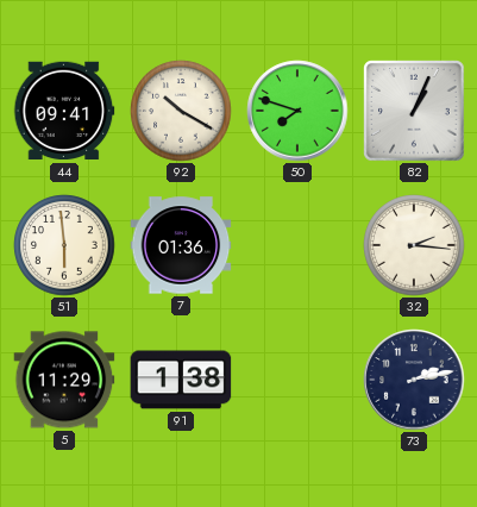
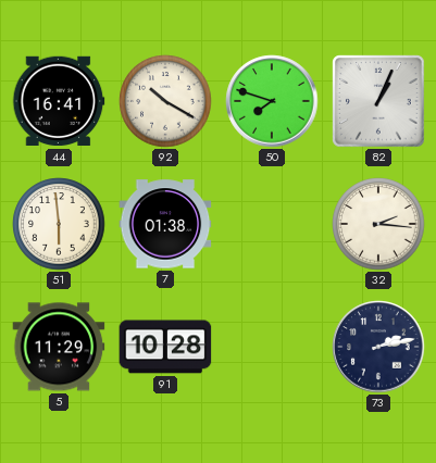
44: 09:41 -> 16:41
7: 01:36 -> 01:38
91: 1:38 -> 10:28
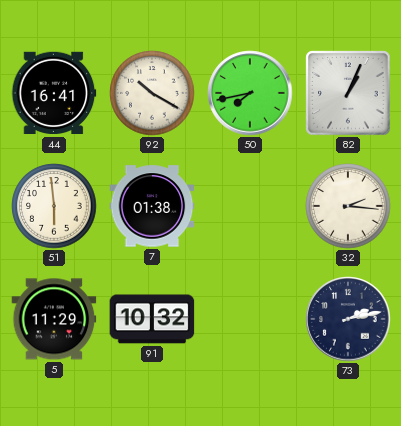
50: 7:48 -> 7:43
91: 10:28 -> 10:32
